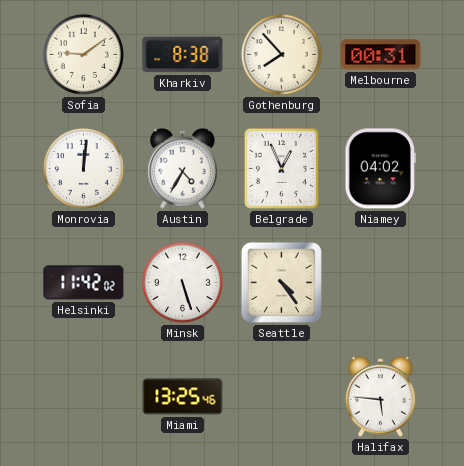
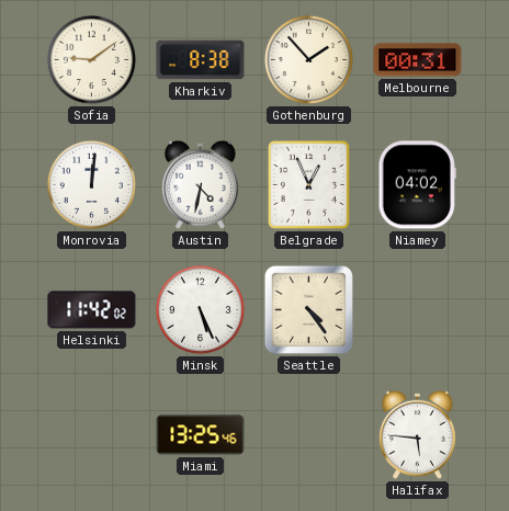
Gothenburg: 7:53 -> 1:53
Austin: 4:35 -> 4:32
Minsk: 5:27 -> 5:26
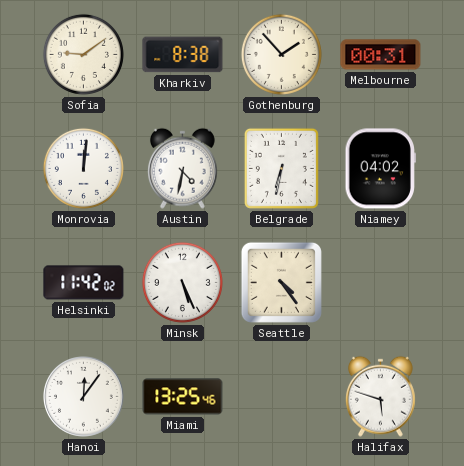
Belgrade: 12:56 -> 6:32
Hanoi: none -> 12:06
Halifax: 5:46 -> 5:48
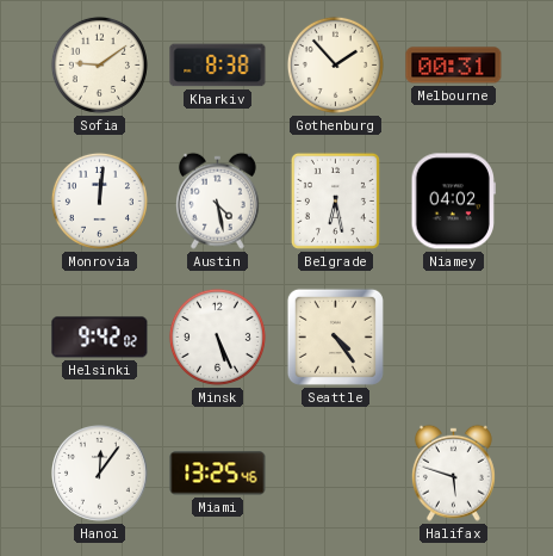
Austin: 4:32 -> 4:28
Belgrade: 6:32 -> 6:28
Helsinki: 11:42 -> 9:42
